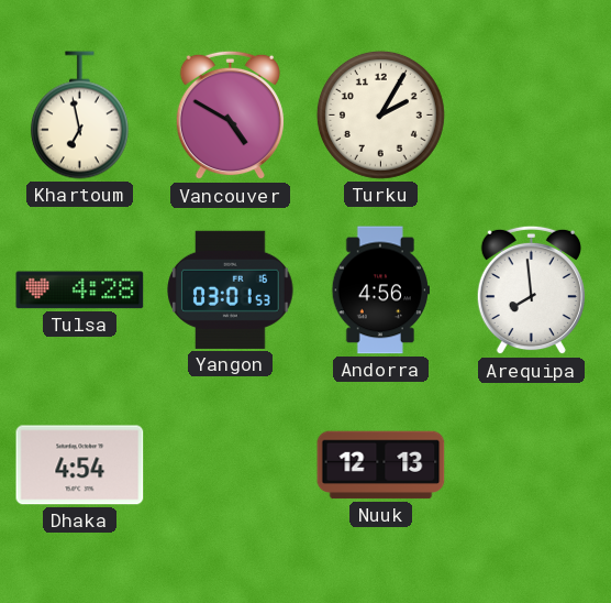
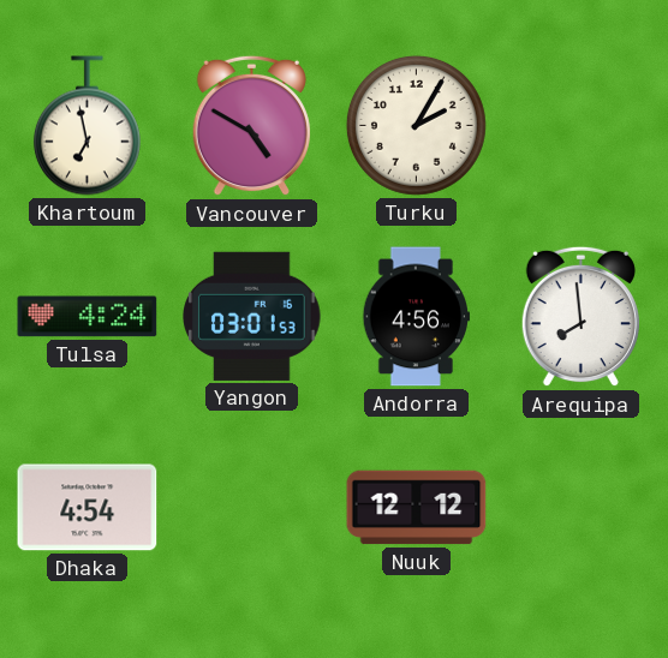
Tulsa: 4:28 -> 4:24
Nuuk: 12:13 -> 12:12
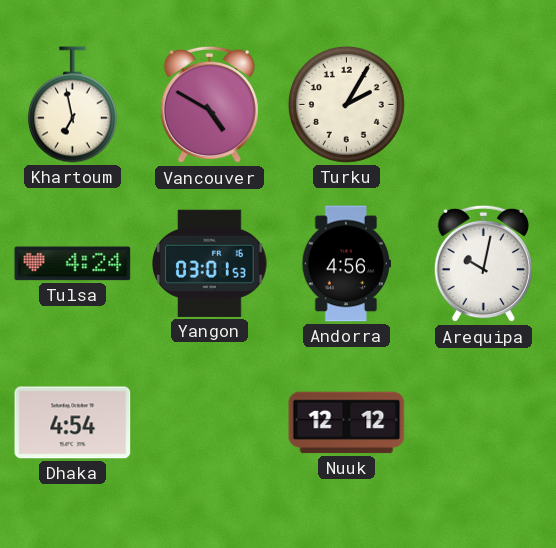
Arequipa: 7:59 -> 10:02
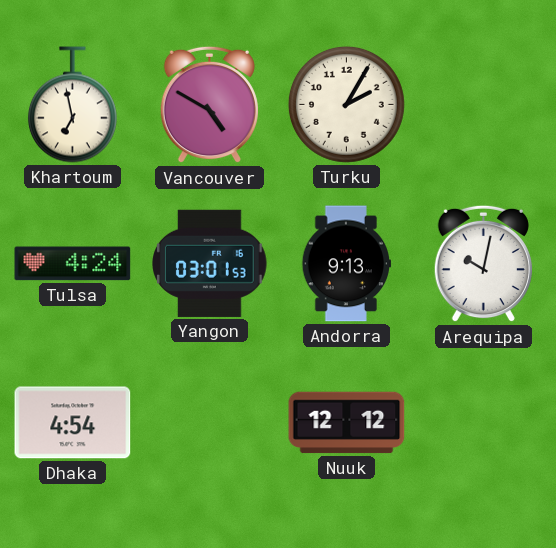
Andorra: 4:56 -> 9:13
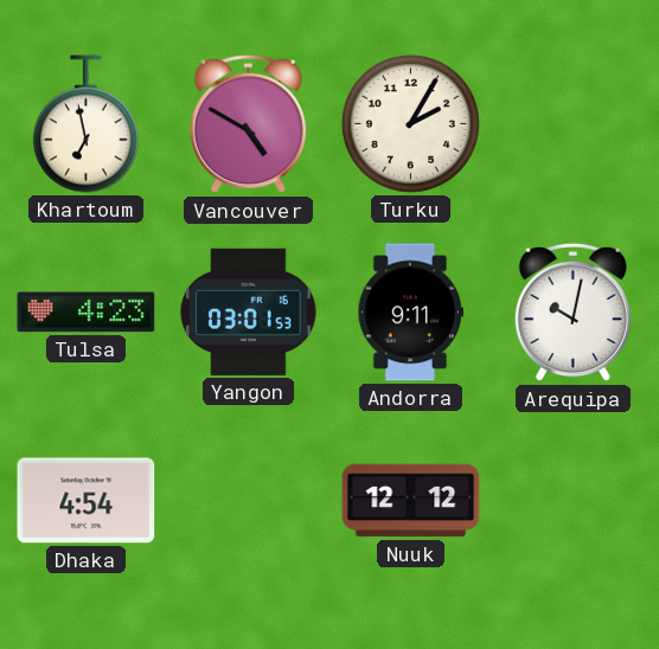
Tulsa: 4:24 -> 4:23
Andorra: 9:13 -> 9:11
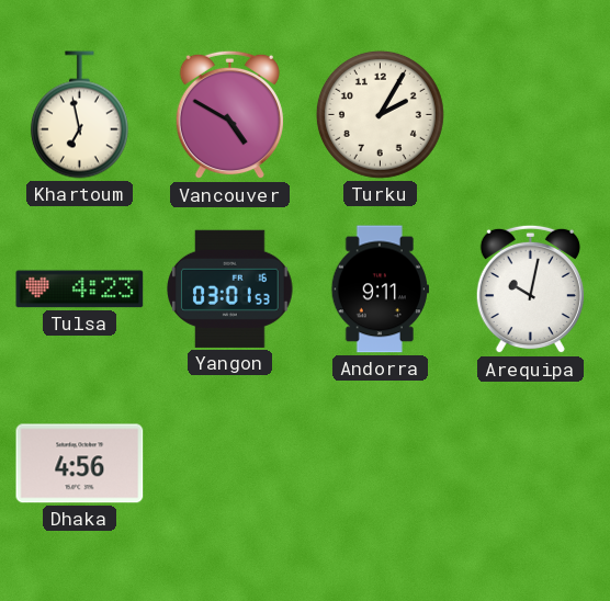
Dhaka: 4:54 -> 4:56
Nuuk: 12:12 -> none
